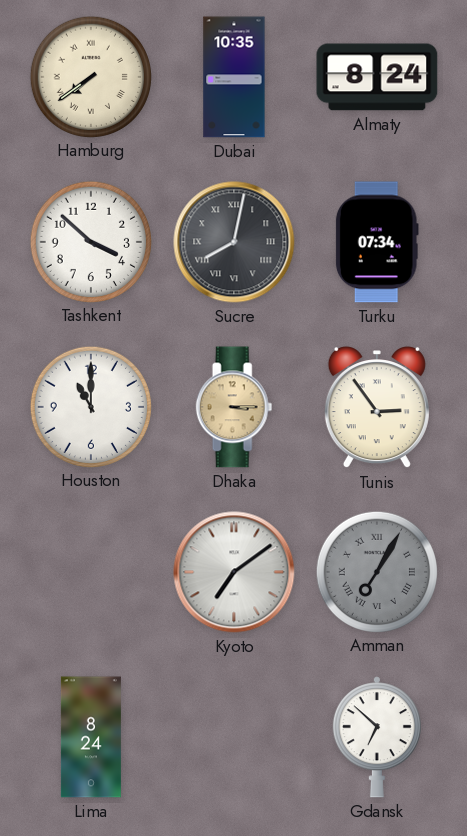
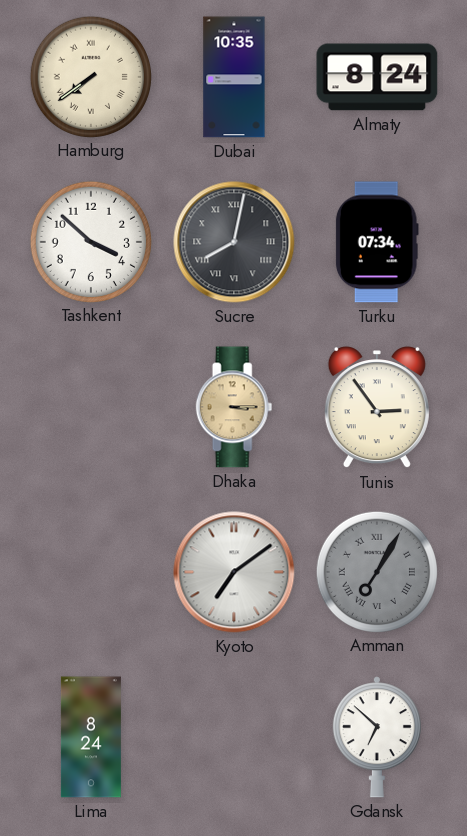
Houston: 11:00 -> none
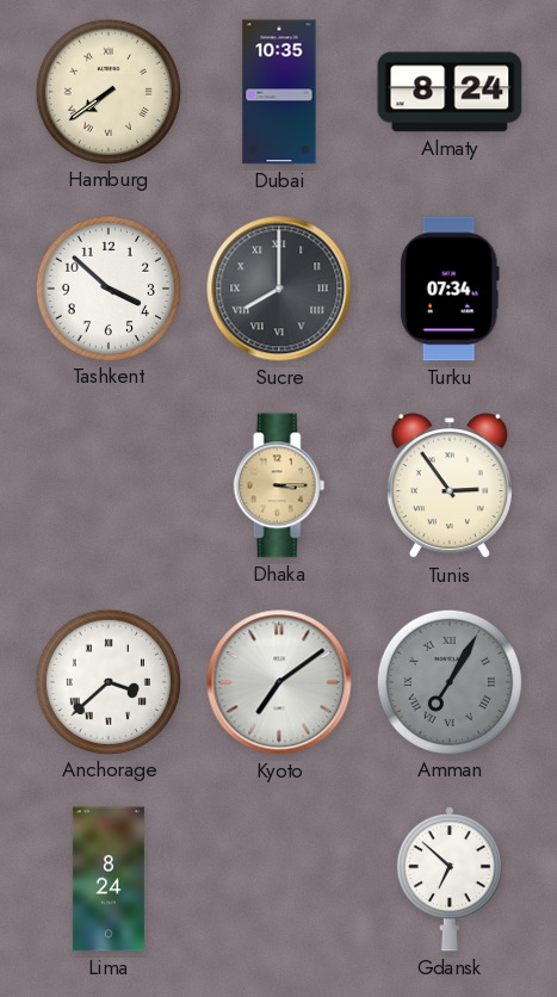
Sucre: 8:02 -> 8:00
Anchorage: none -> 3:38
